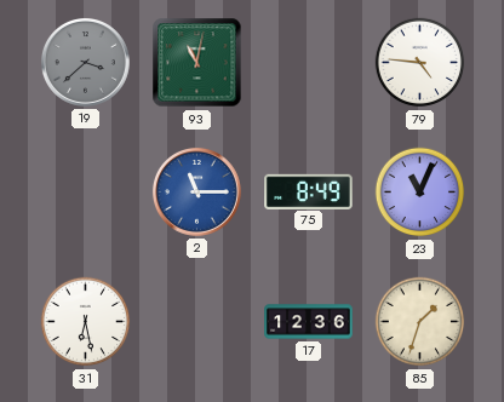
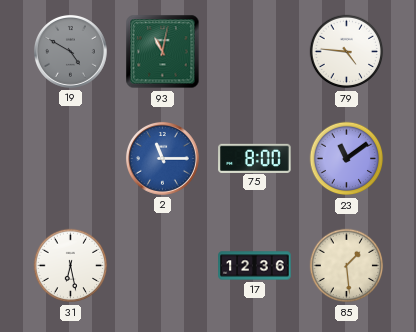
19: 3:38 -> 4:50
75: 8:49 -> 8:00
23: 11:04 -> 11:09
85: 1:33 -> 1:29
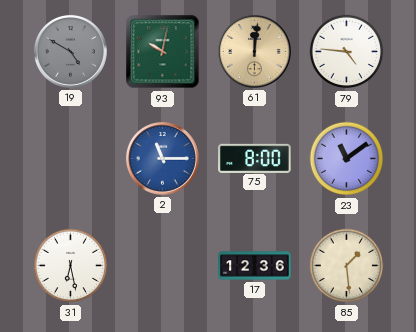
93: 11:02 -> 10:02
61: none -> 12:01
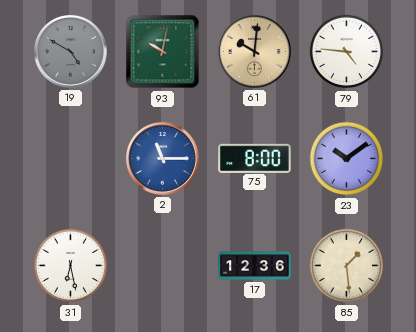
61: 12:01 -> 10:01
23: 11:09 -> 10:09
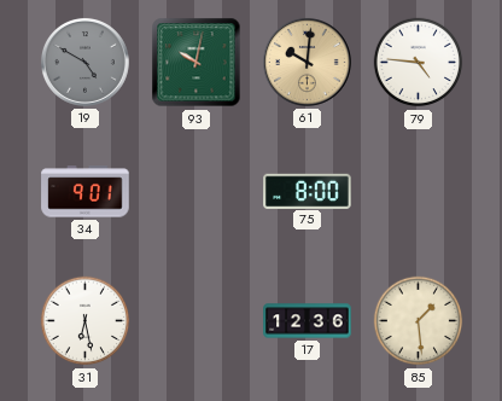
34: none -> 9:01
2: 11:15 -> none
23: 10:09 -> none
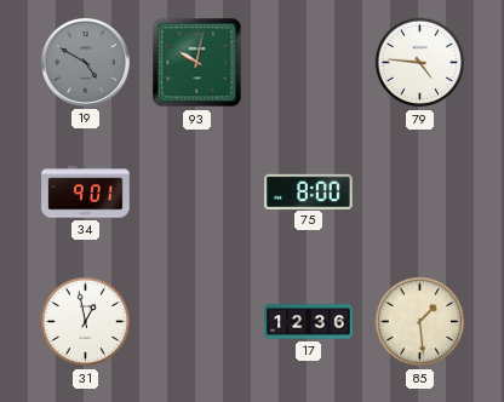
61: 10:01 -> none
31: 6:28 -> 12:58
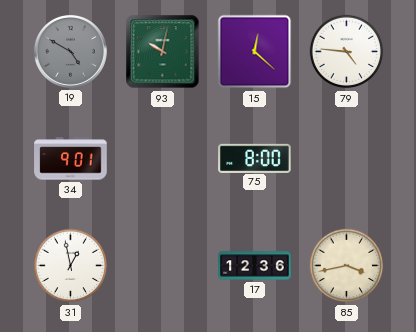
15: none -> 12:22
85: 1:29 -> 3:43
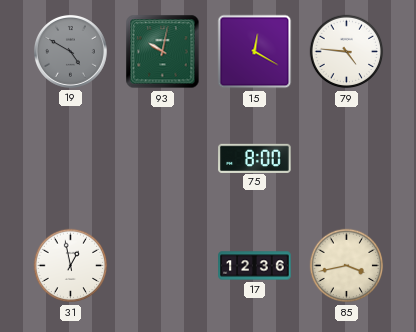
15: 12:22 -> 12:20
34: 9:01 -> none
